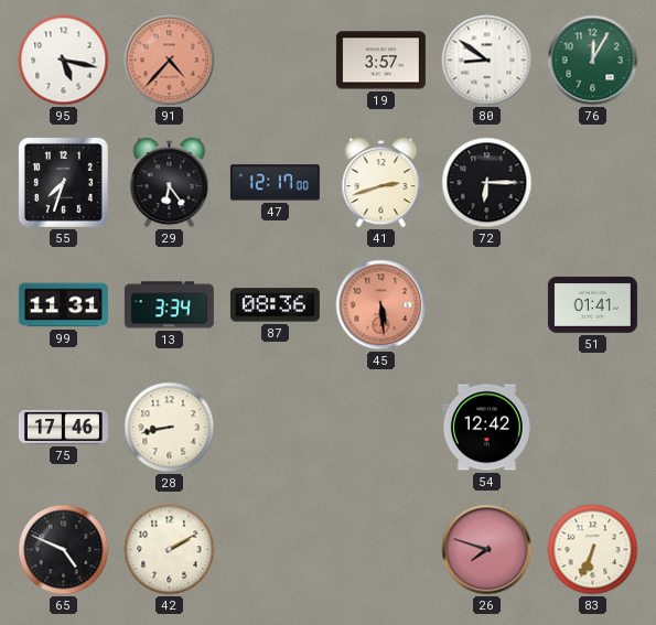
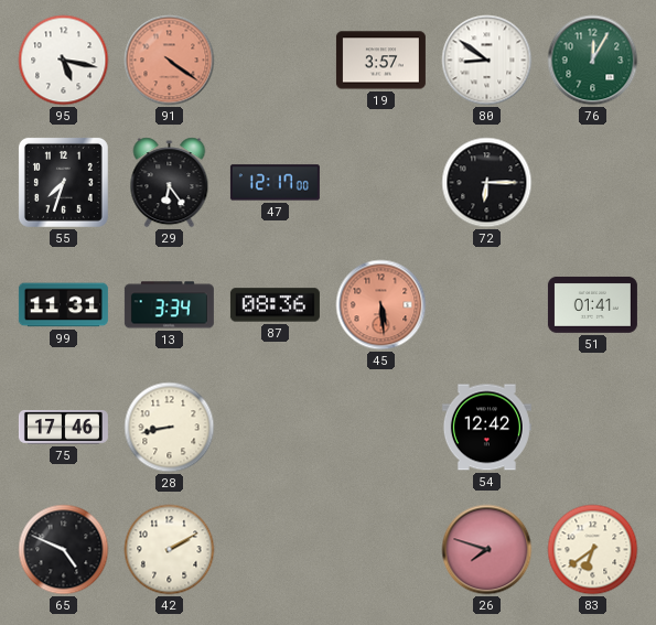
91: 4:37 -> 4:21
41: 2:42 -> none
83: 6:34 -> 6:39
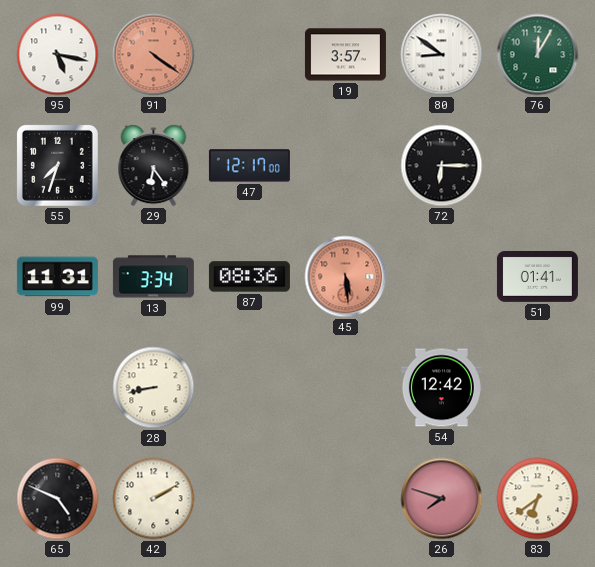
75: 17:46 -> none
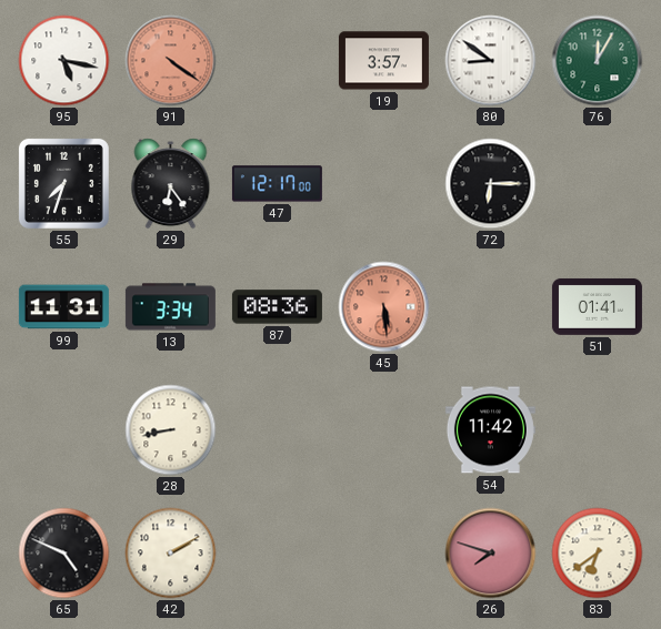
54: 12:42 -> 11:42
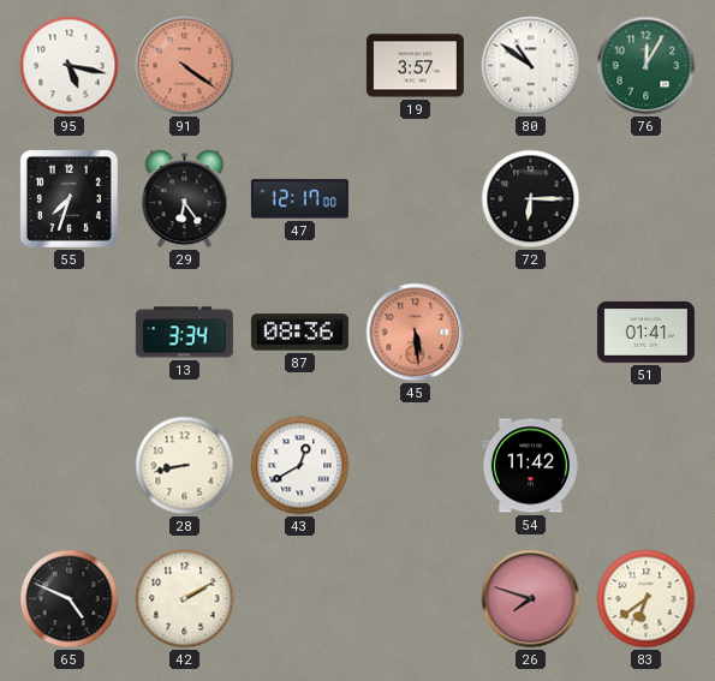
80: 8:51 -> 10:51
99: 11:31 -> none
43: none -> 12:40
